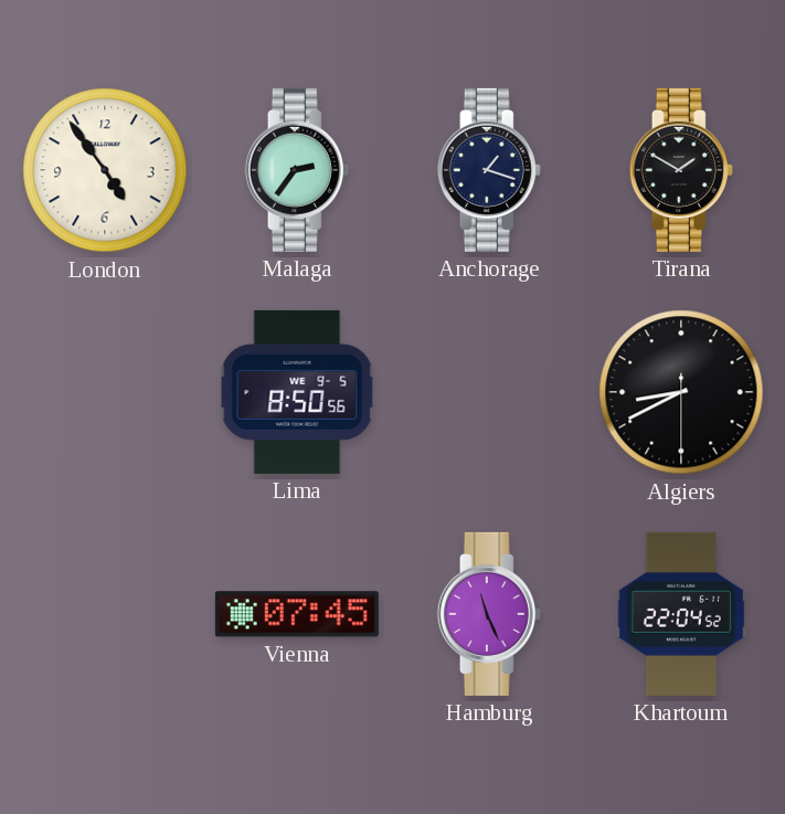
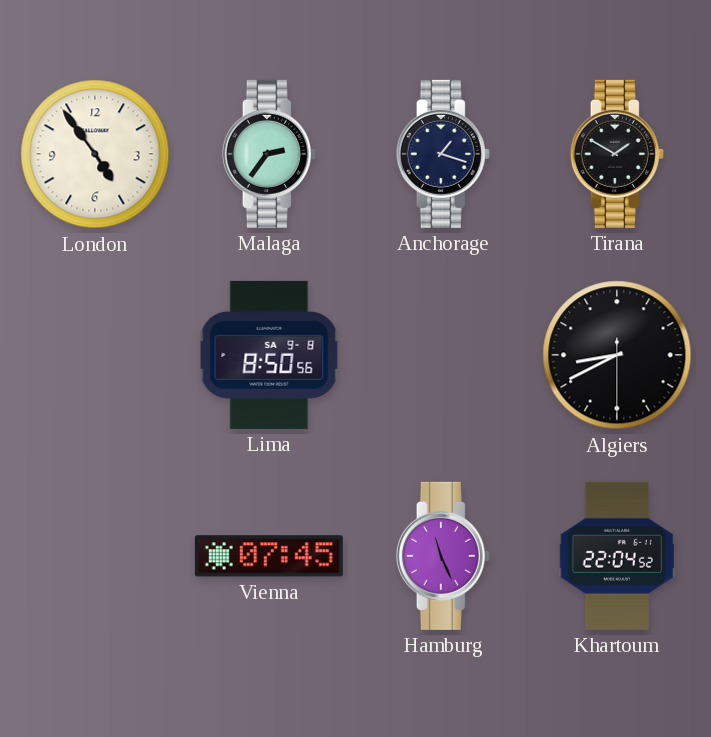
Lima date: WE 9-5 -> SA 9-8
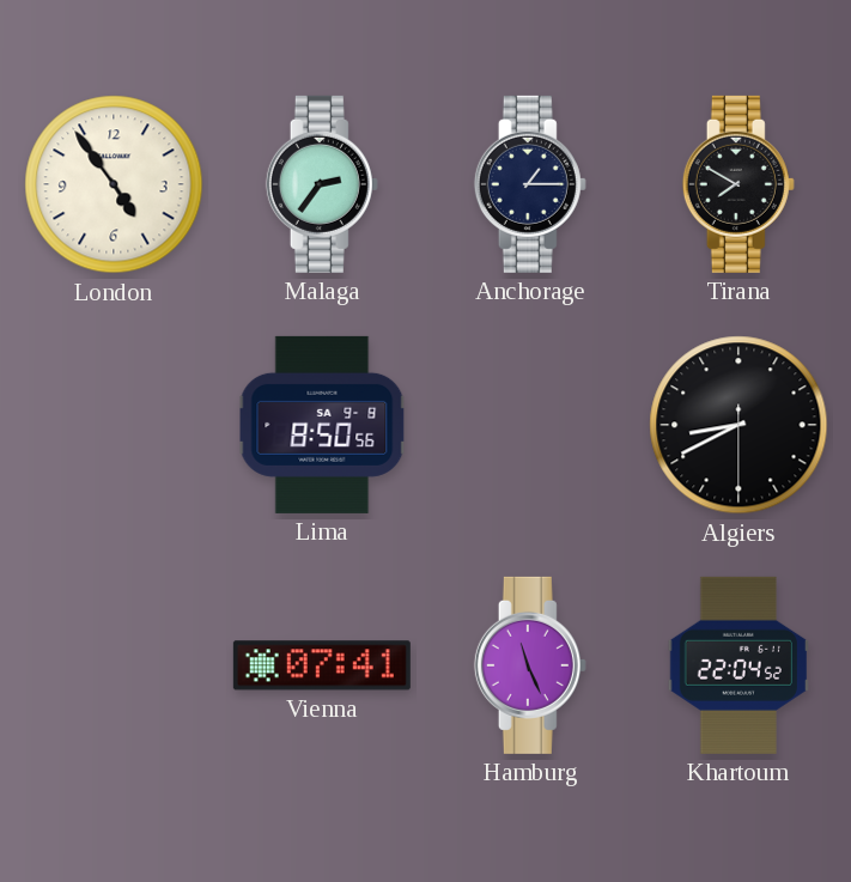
Anchorage: 1:18 -> 1:15
Tirana: 1:50 -> 7:50
Vienna: 07:45 -> 07:41
